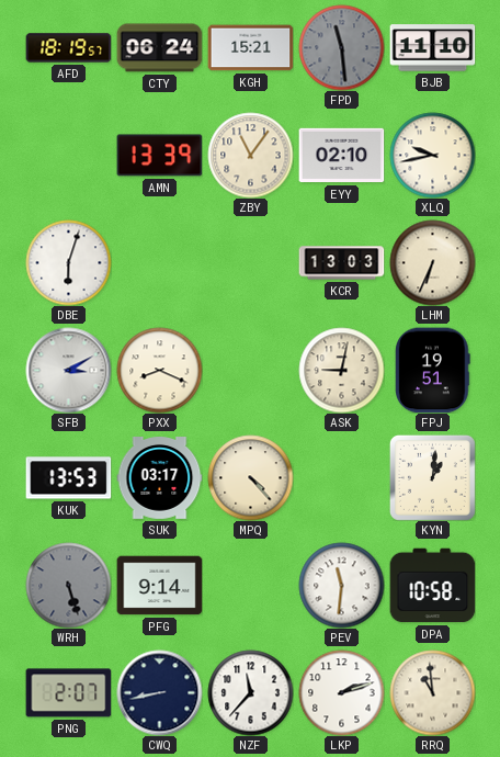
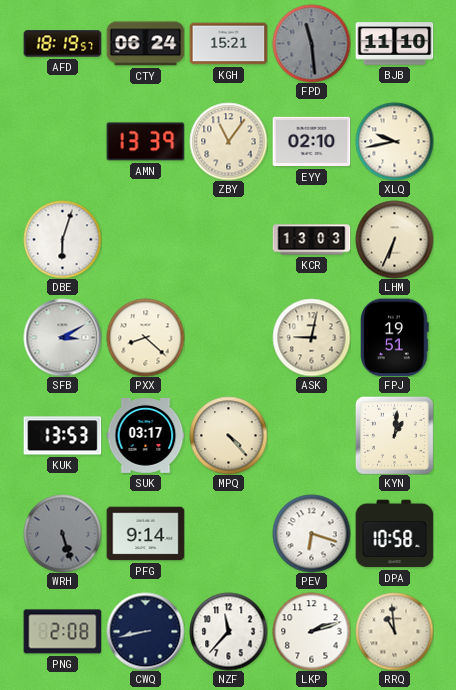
PXX: 8:19 -> 8:22
PEV: 11:31 -> 6:18
PNG: 2:07 -> 2:08
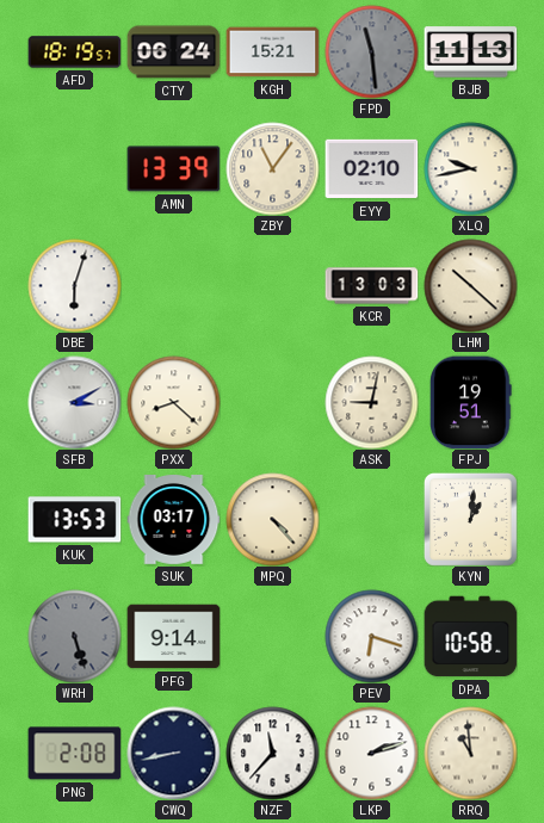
BJB: 11:10 -> 11:13
LHM: 6:34 -> 10:22
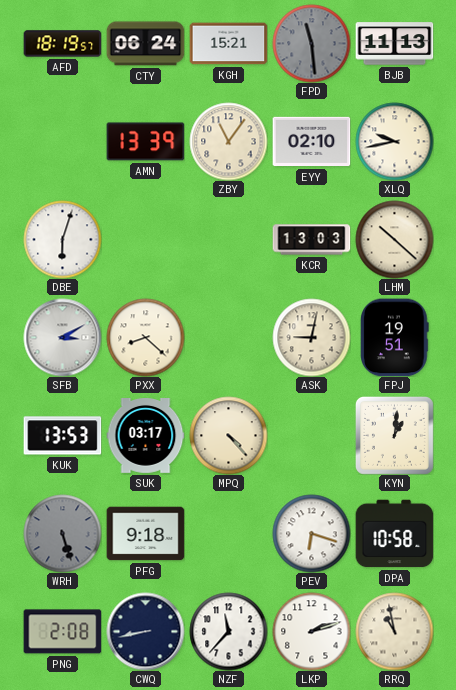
PFG: 9:14 -> 9:18
RRQ: 10:59 -> 10:58
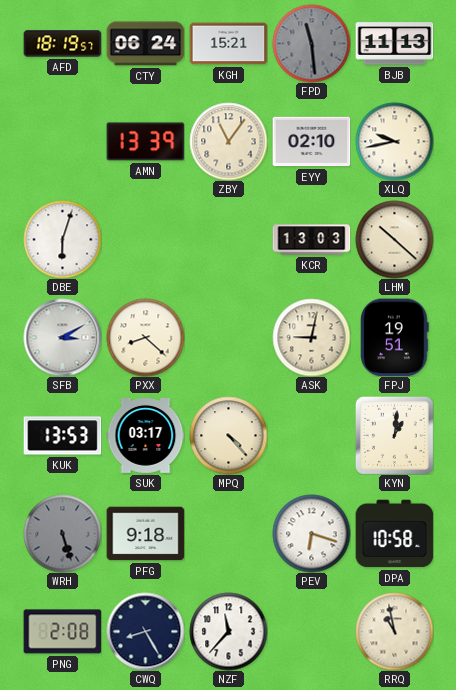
CWQ: 8:43 -> 8:25
LKP: 2:12 -> none
